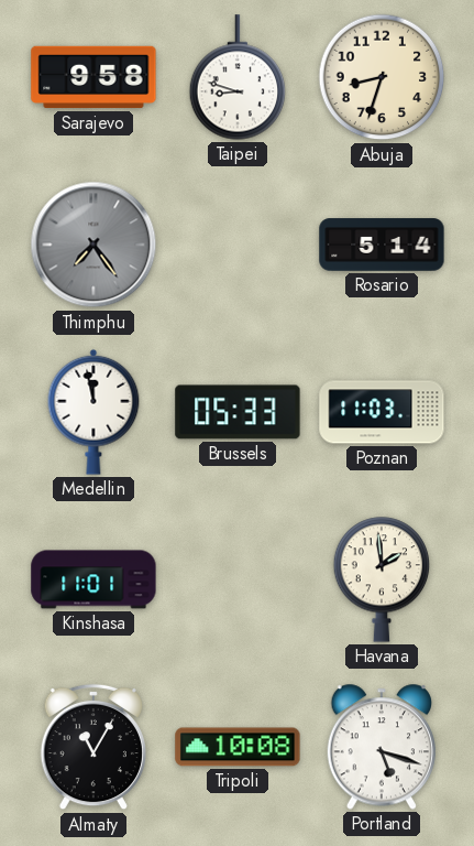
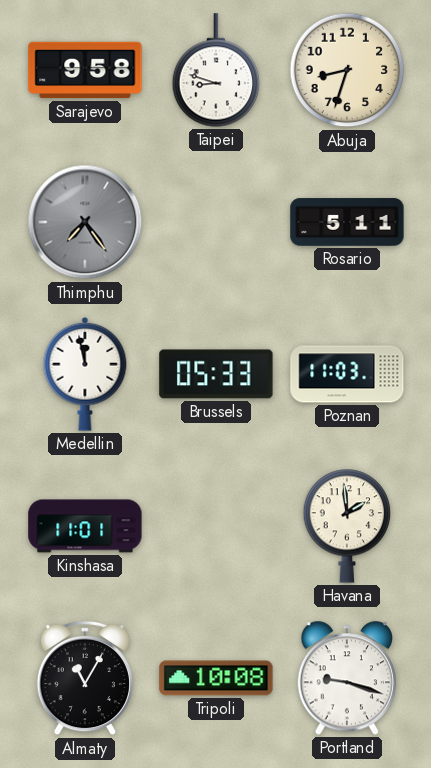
Rosario: 5:14 -> 5:11
Portland: 5:18 -> 9:18
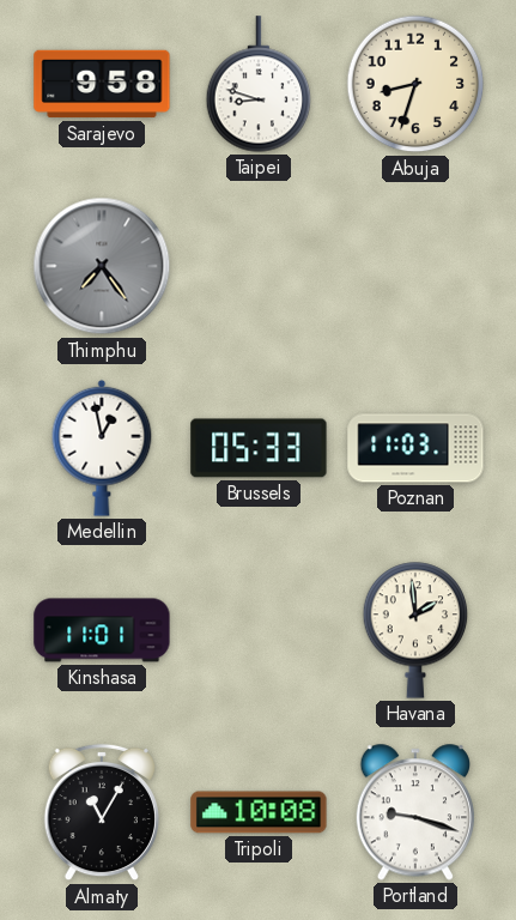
Rosario: 5:11 -> none
Medellin: 11:58 -> 12:58
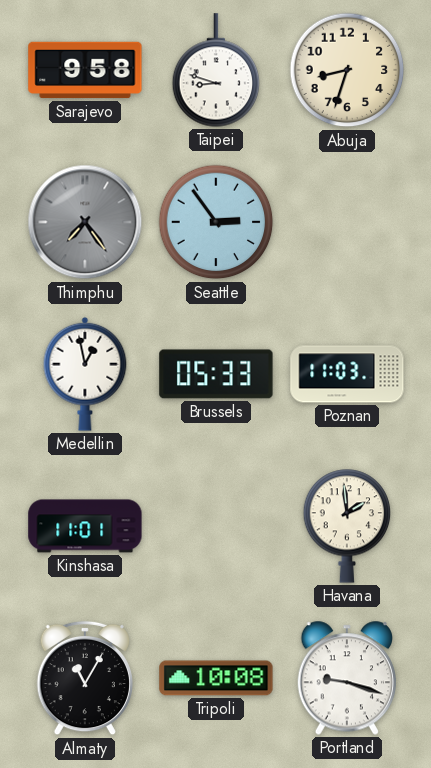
Seattle: none -> 2:54
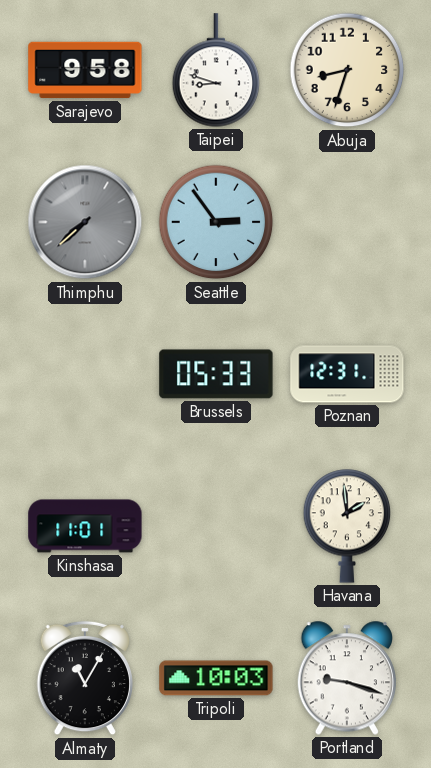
Thimphu: 7:24 -> 7:38
Medellin: 12:58 -> none
Poznan: 11:03 -> 12:31
Tripoli: 10:08 -> 10:03
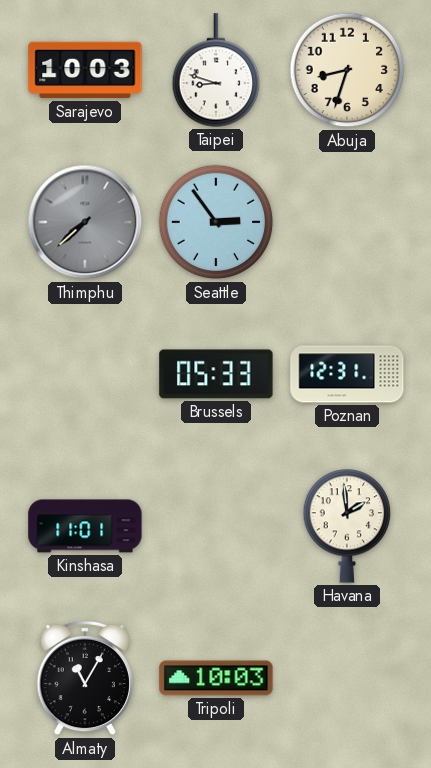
Sarajevo: 9:58 -> 10:03
Portland: 9:18 -> none
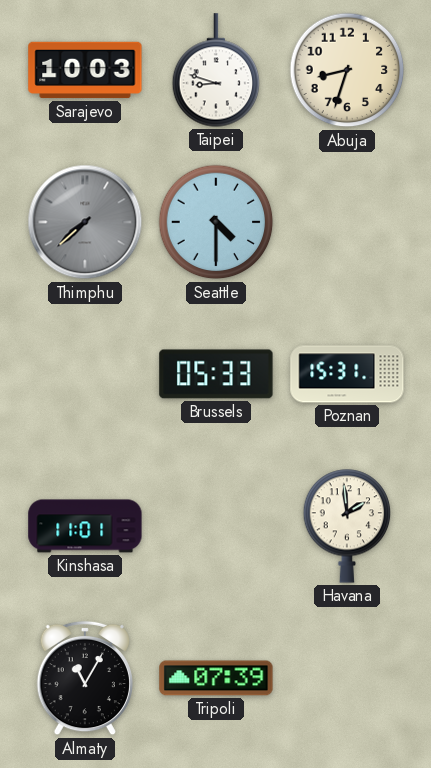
Seattle: 2:54 -> 4:30
Poznan: 12:31 -> 15:31
Tripoli: 10:03 -> 07:39
